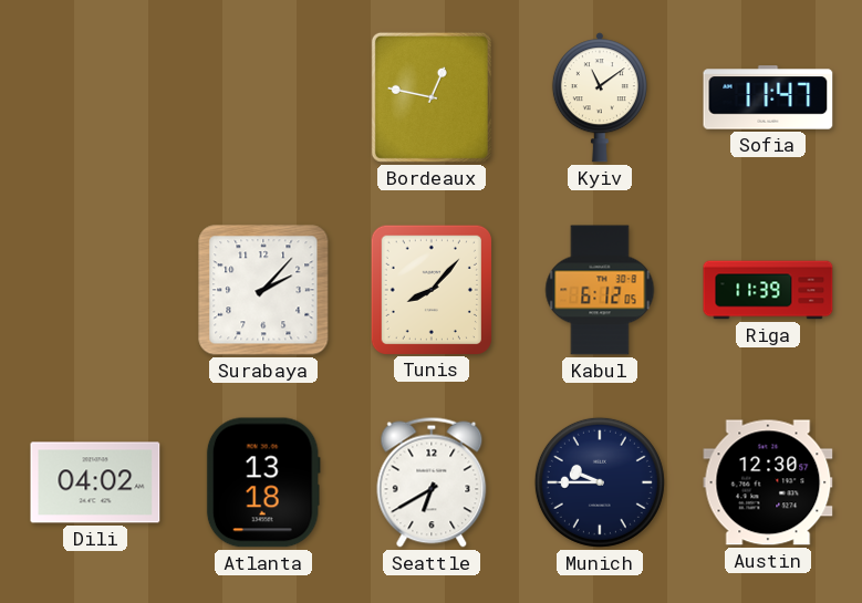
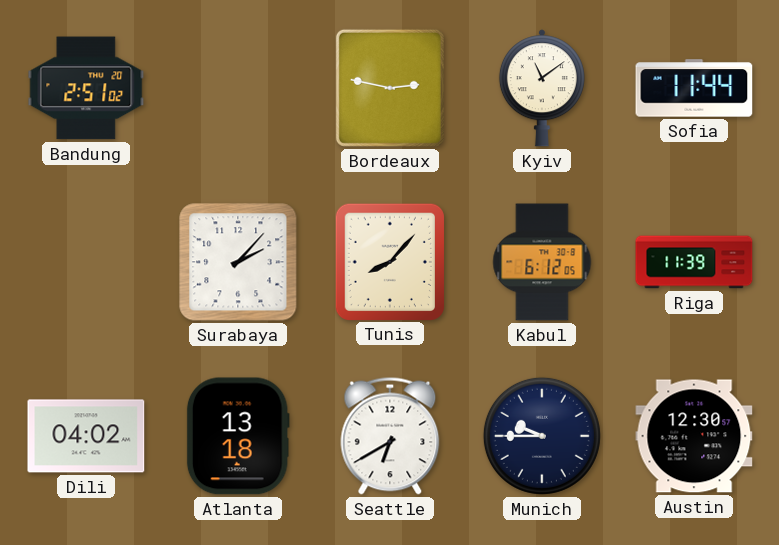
Bandung: none -> 2:51
Bordeaux: 12:47 -> 2:47
Sofia: 11:47 -> 11:44
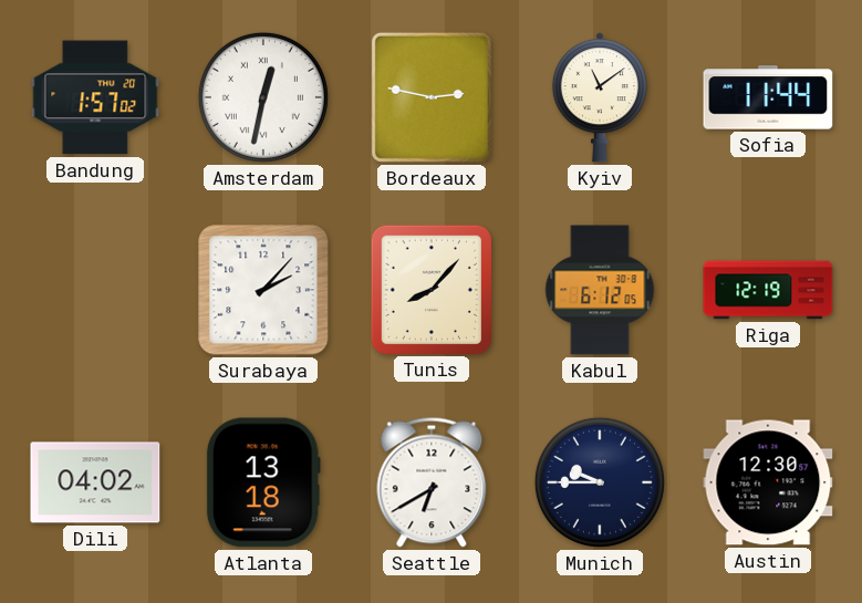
Bandung: 2:51 -> 1:57
Amsterdam: none -> 12:32
Riga: 11:39 -> 12:19
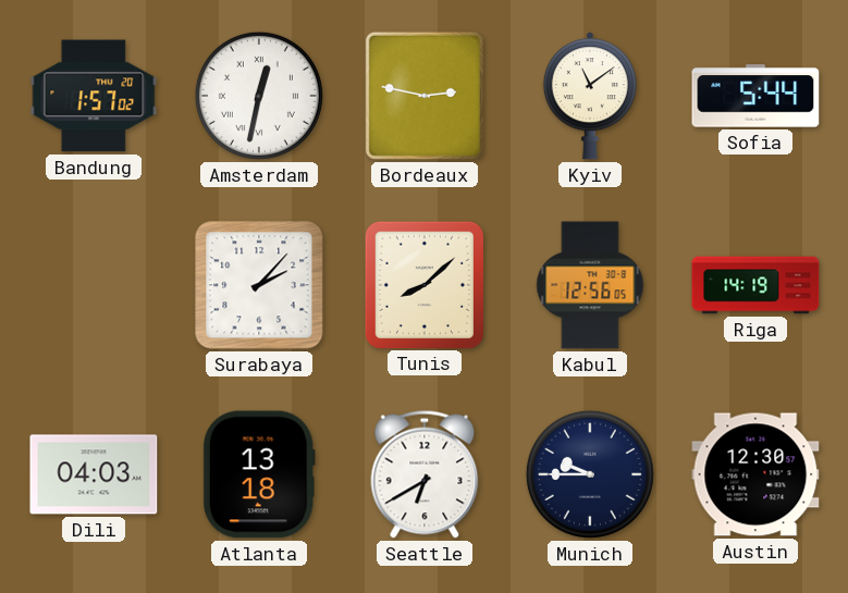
Sofia: 11:44 -> 5:44
Tunis: 8:07 -> 8:08
Kabul: 6:12 -> 12:56
Riga: 12:19 -> 14:19
Dili: 04:02 -> 04:03
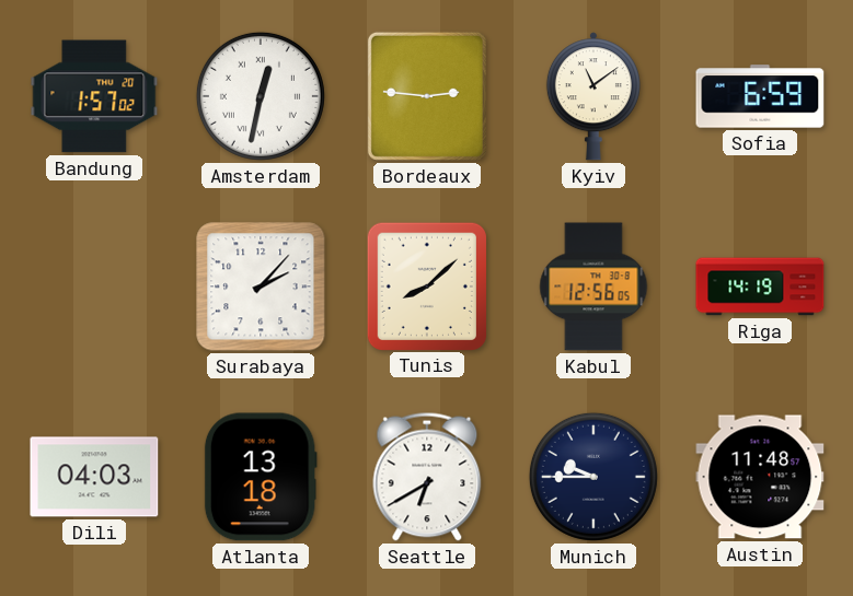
Bordeaux: 2:47 -> 2:46
Sofia: 5:44 -> 6:59
Austin: 12:30 -> 11:48
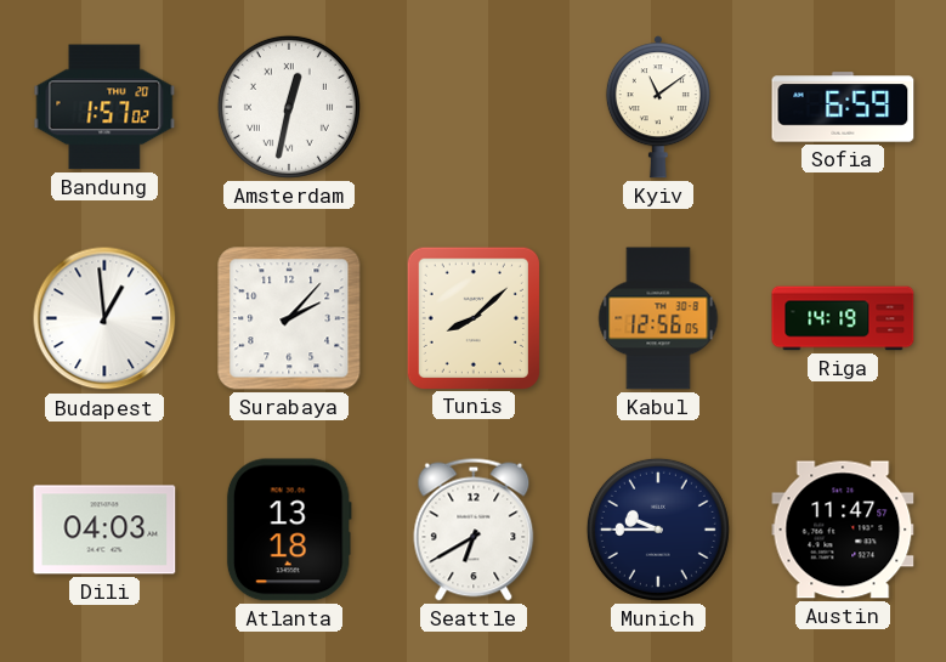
Bordeaux: 2:46 -> none
Budapest: none -> 12:59
Austin: 11:48 -> 11:47
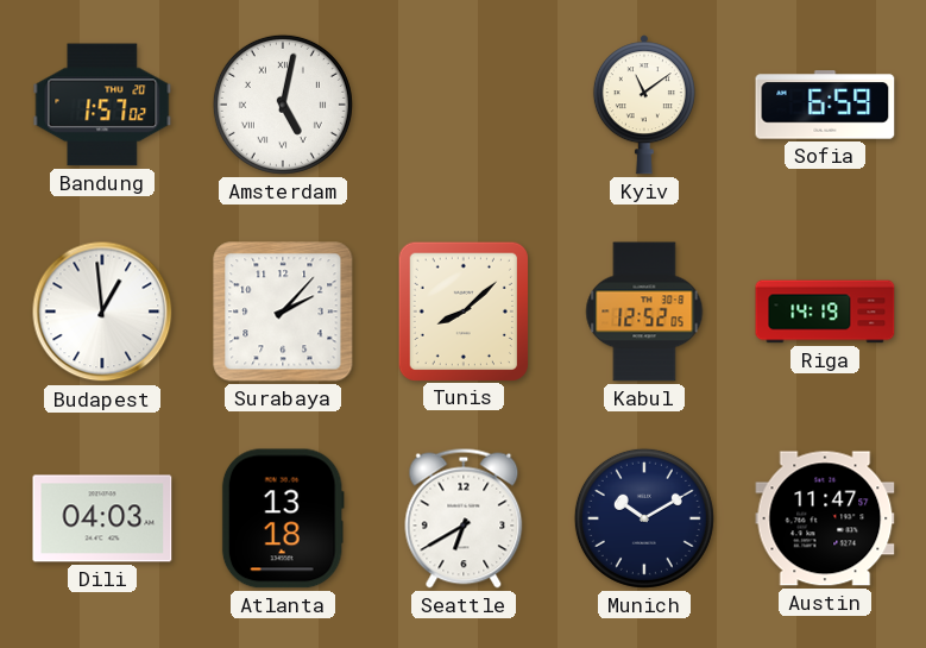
Amsterdam: 12:32 -> 5:02
Kabul: 12:56 -> 12:52
Munich: 9:45 -> 10:10
